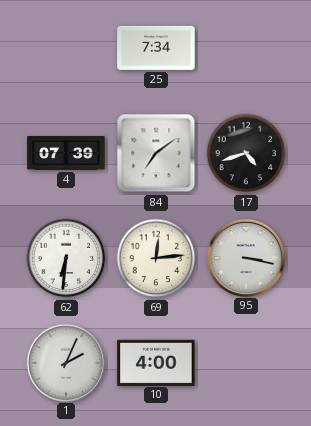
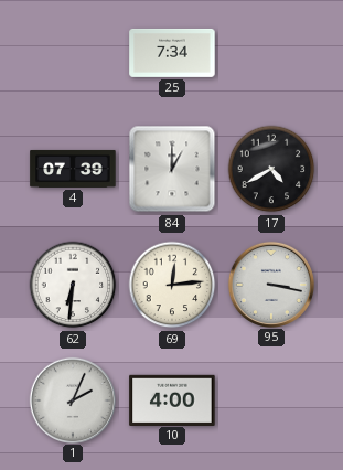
84: 7:09 -> 1:00
17: 4:42 -> 4:40
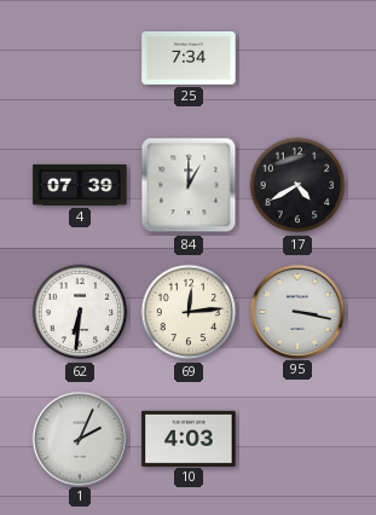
10: 4:00 -> 4:03
